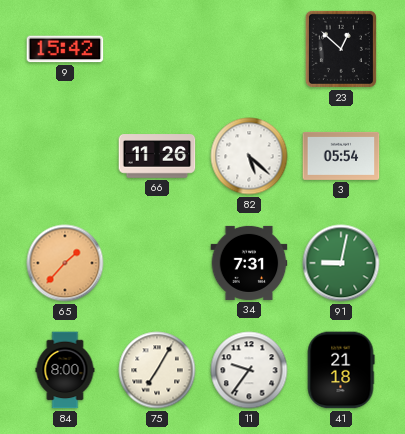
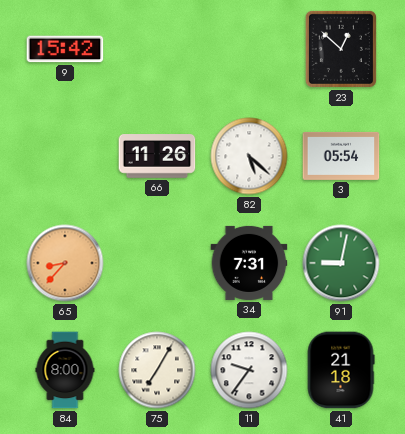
65: 1:37 -> 8:37
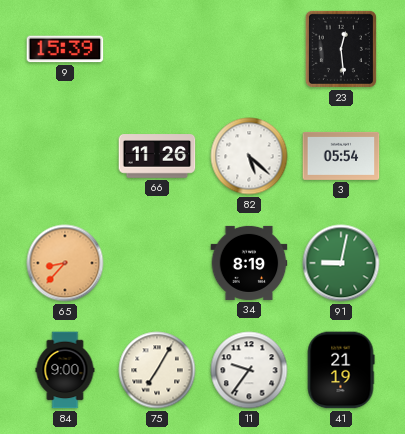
9: 15:42 -> 15:39
23: 12:52 -> 12:29
34: 7:31 -> 8:19
84: 8:00 -> 9:00
41: 21:18 -> 21:19
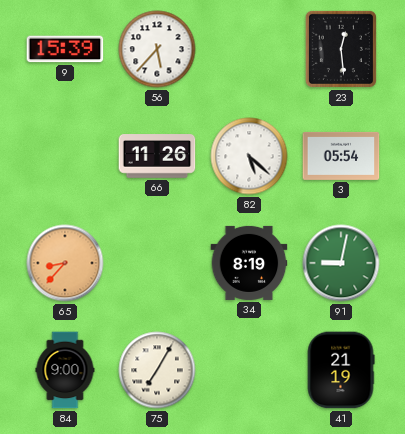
56: none -> 5:37
11: 9:36 -> none
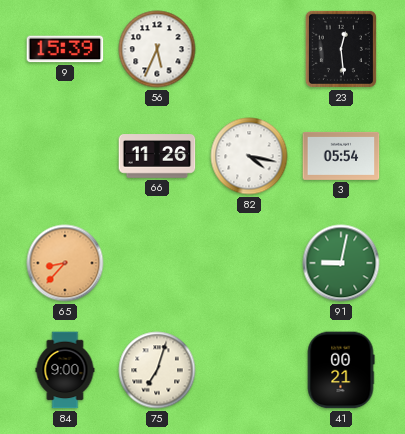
56: 5:37 -> 5:34
82: 5:22 -> 4:17
34: 8:19 -> none
75: 7:05 -> 7:03
41: 21:19 -> 00:21
